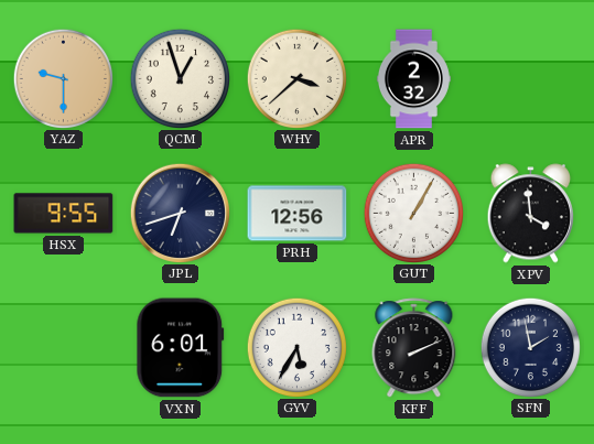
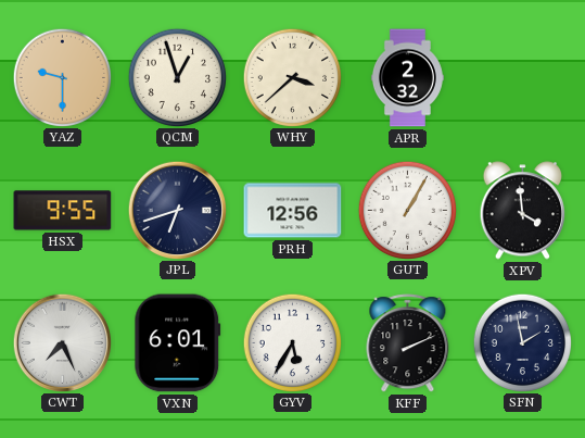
CWT: none -> 7:26
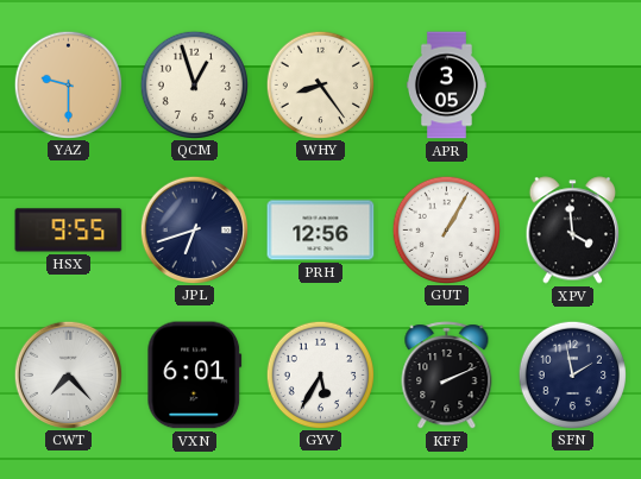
WHY: 3:38 -> 8:24
APR: 2:32 -> 3:05
CWT: 7:26 -> 7:23
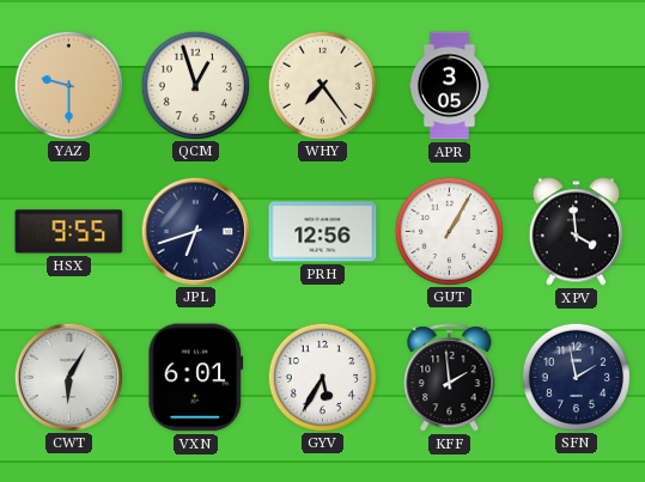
WHY: 8:24 -> 7:24
CWT: 7:23 -> 6:05
KFF: 2:11 -> 1:59
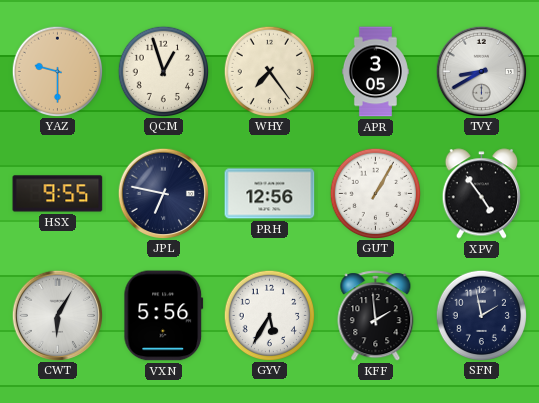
TVY: none -> 8:40
JPL: 6:42 -> 6:47
XPV: 3:59 -> 4:54
VXN: 6:01 -> 5:56
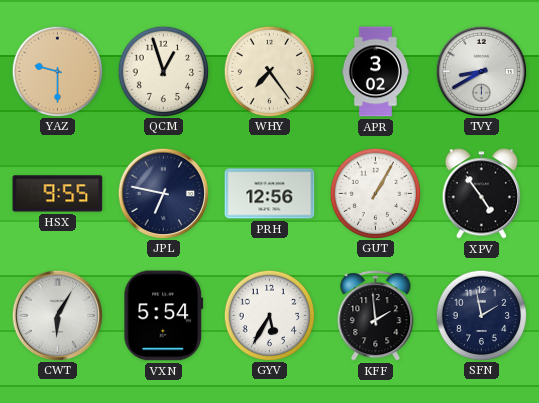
APR: 3:05 -> 3:02
VXN: 5:56 -> 5:54
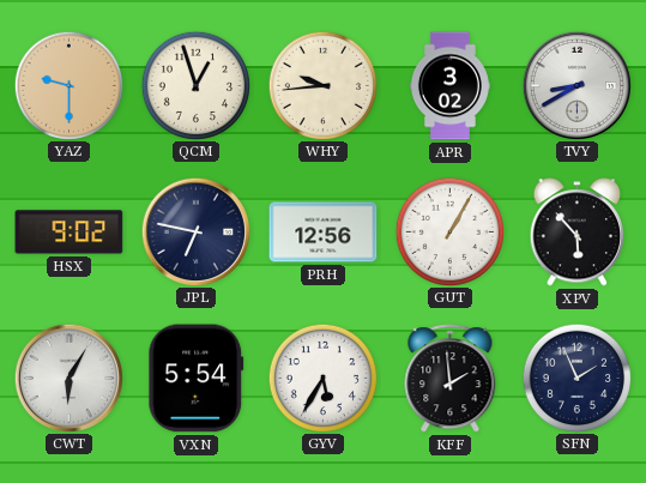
WHY: 7:24 -> 9:44
HSX: 9:55 -> 9:02
XPV: 4:54 -> 5:53
SFN: 1:58 -> 1:56
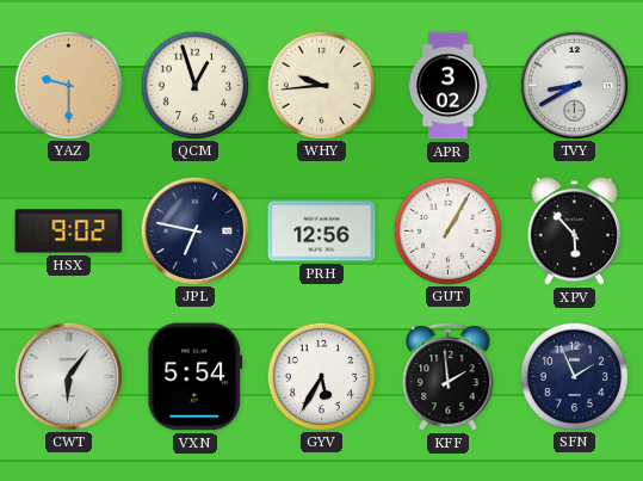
CWT: 6:05 -> 6:06
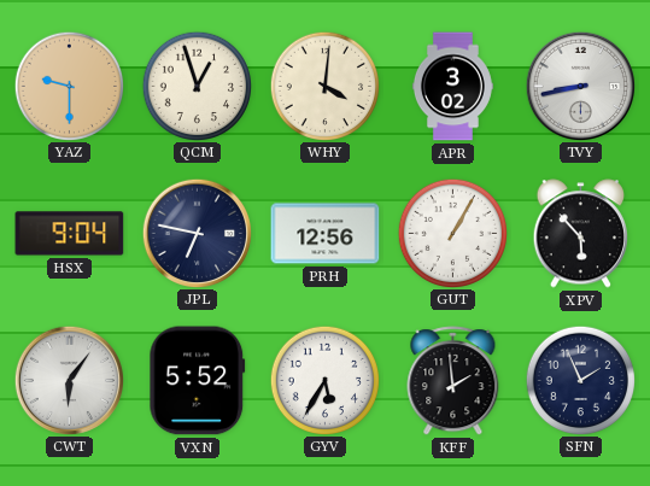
WHY: 9:44 -> 4:01
TVY: 8:40 -> 8:43
HSX: 9:02 -> 9:04
VXN: 5:54 -> 5:52
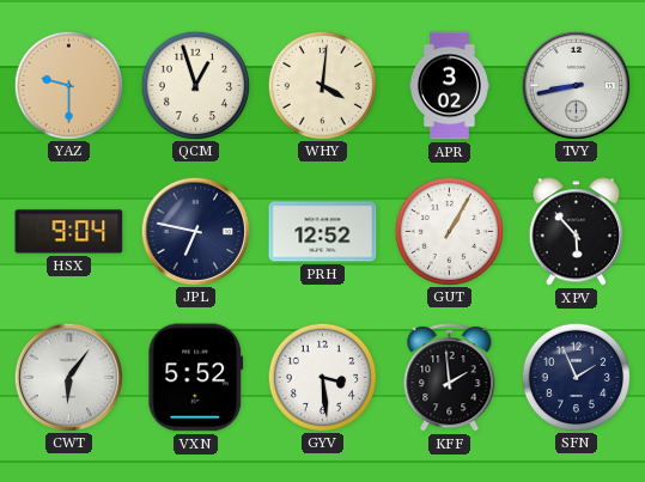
PRH: 12:56 -> 12:52
GYV: 5:35 -> 3:29
